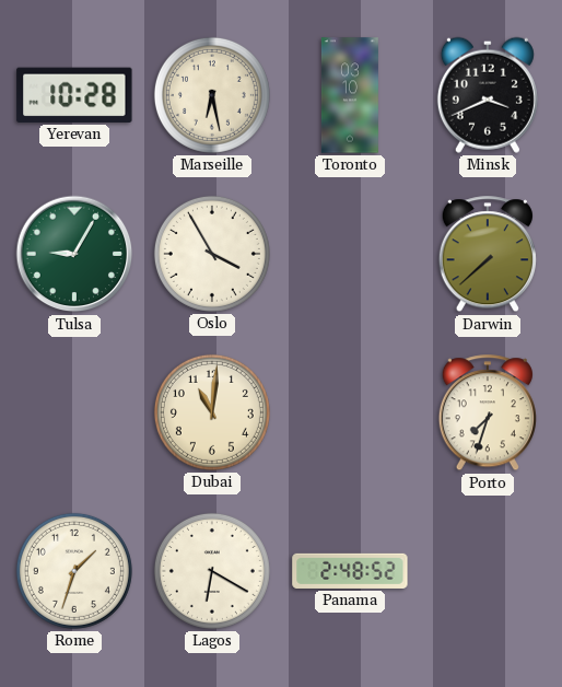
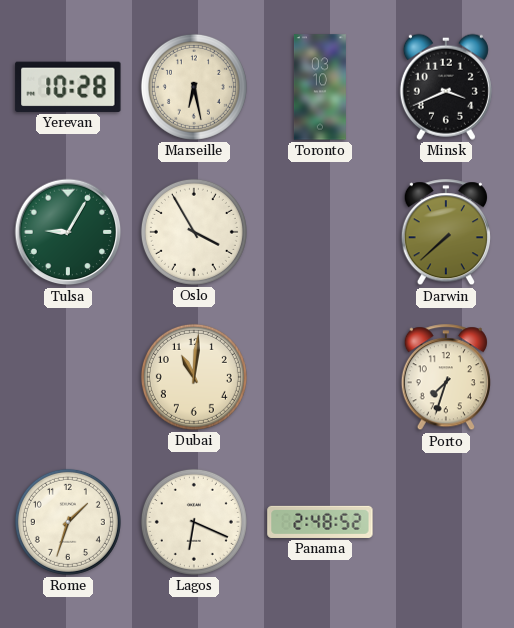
Lagos: 6:20 -> 6:19
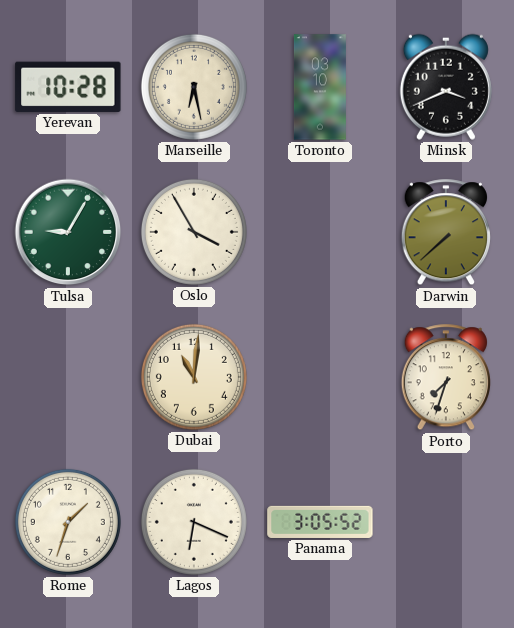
Panama: 2:48 -> 3:05
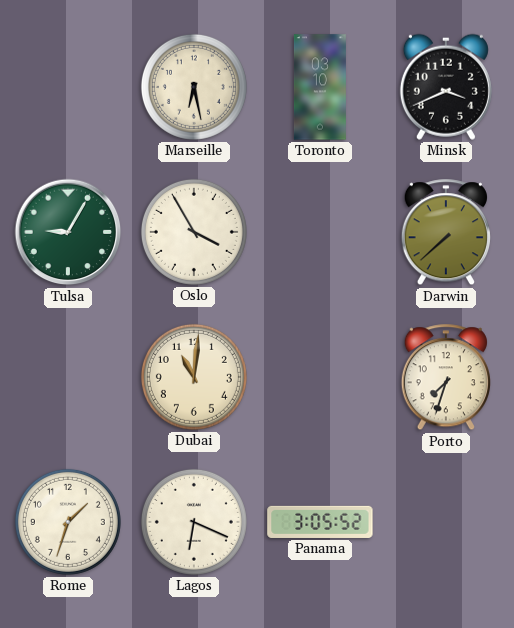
Yerevan: 10:28 -> none
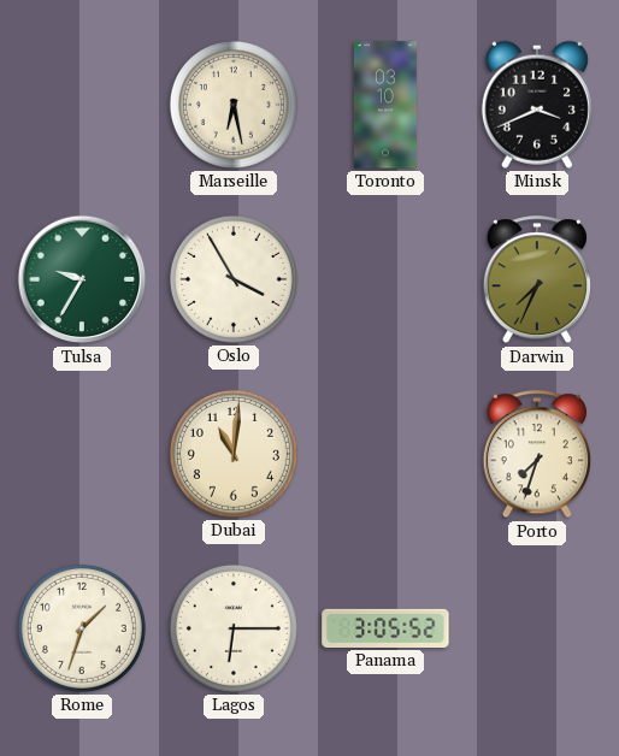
Tulsa: 9:05 -> 9:35
Darwin: 7:38 -> 7:34
Lagos: 6:19 -> 6:15
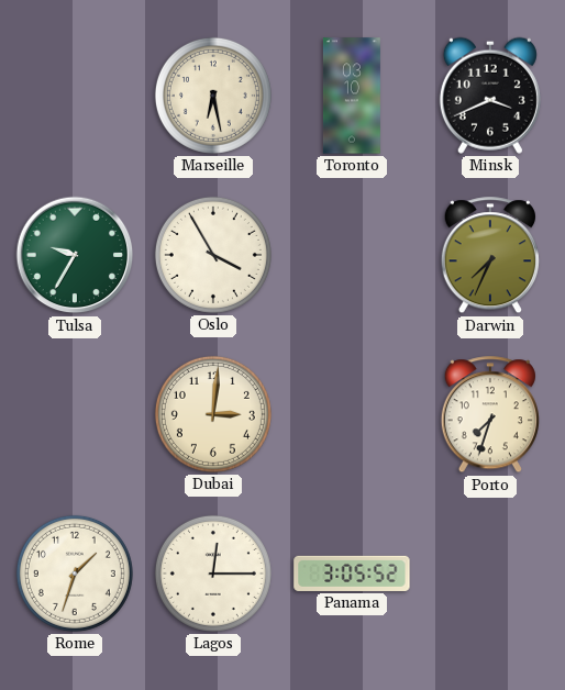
Dubai: 11:01 -> 3:01
Lagos: 6:15 -> 12:15
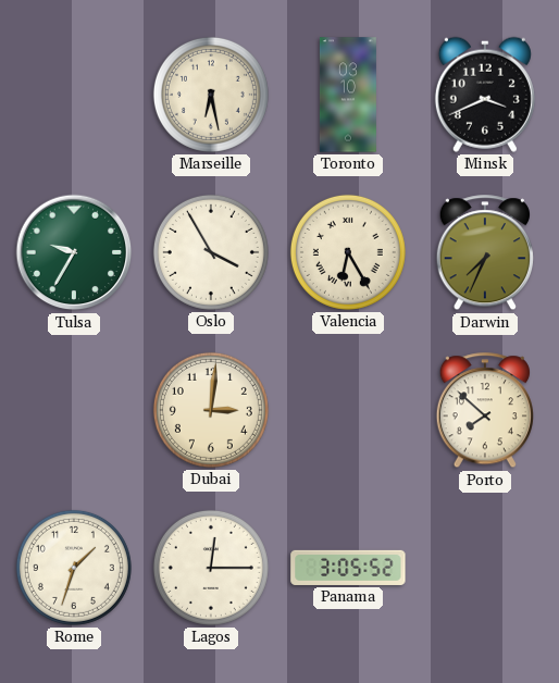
Valencia: none -> 6:25
Porto: 7:33 -> 7:52
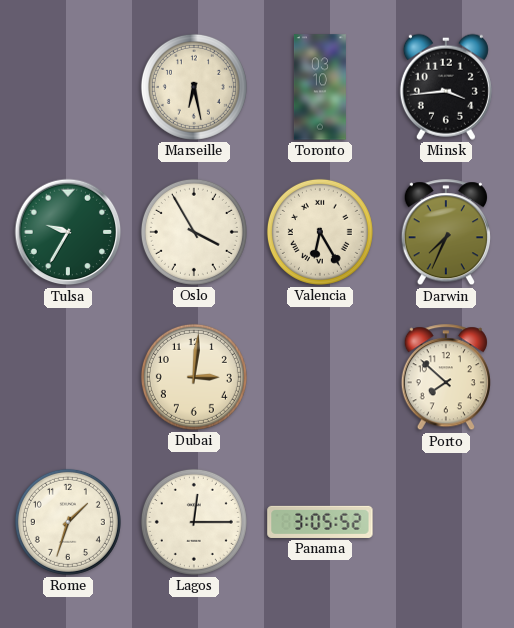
Minsk: 3:41 -> 3:44
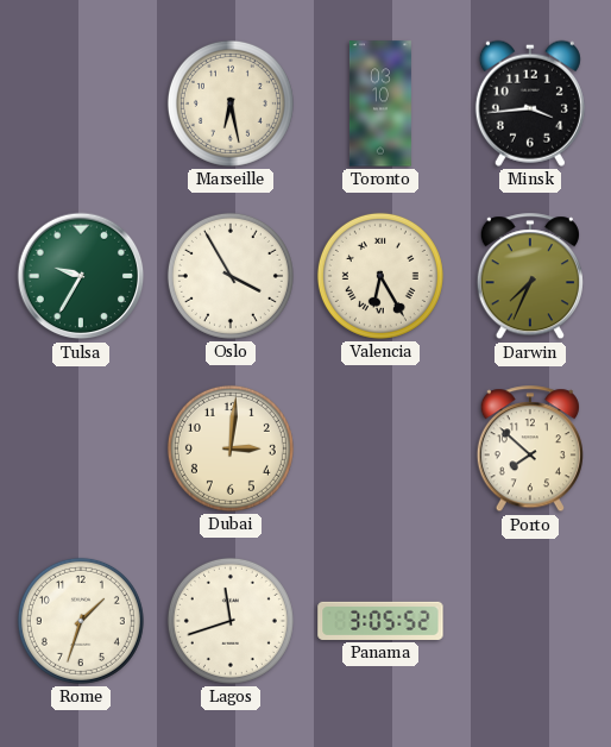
Lagos: 12:15 -> 11:42
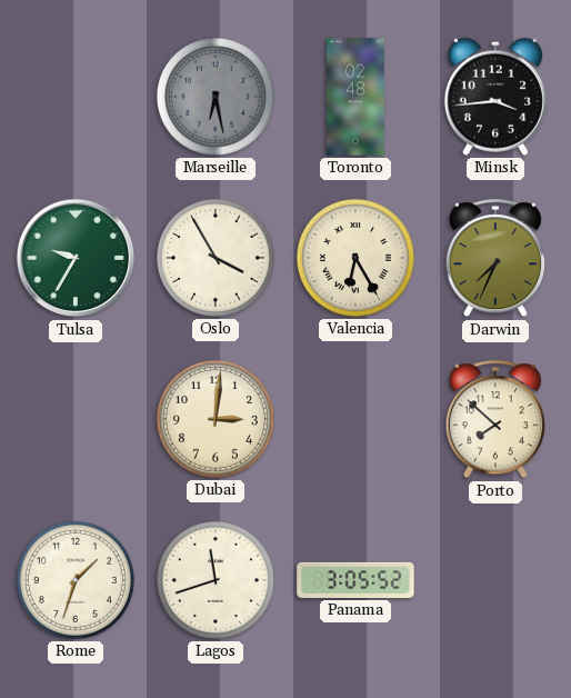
Marseille dial: cream -> grey
Toronto: 03:10 -> 02:48
